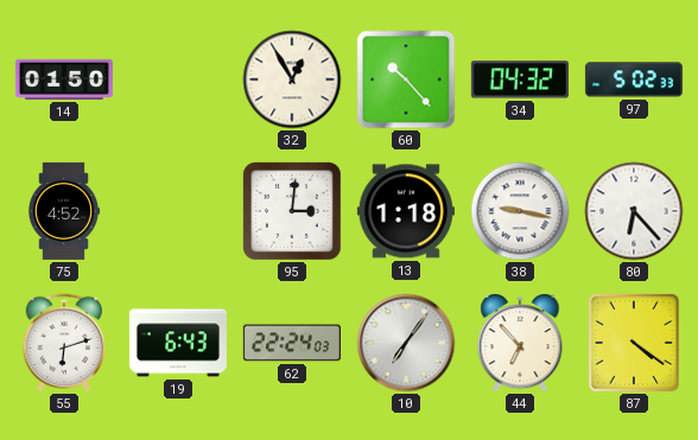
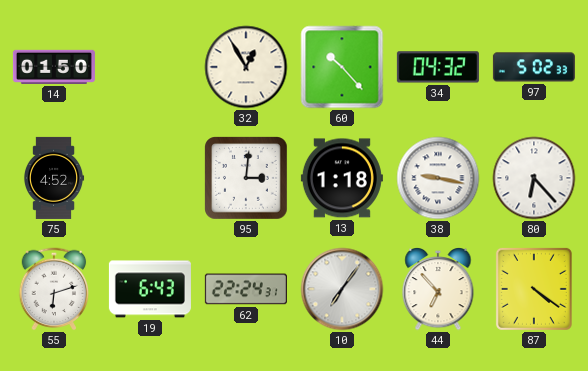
62: 22:24:03 -> 22:24:31
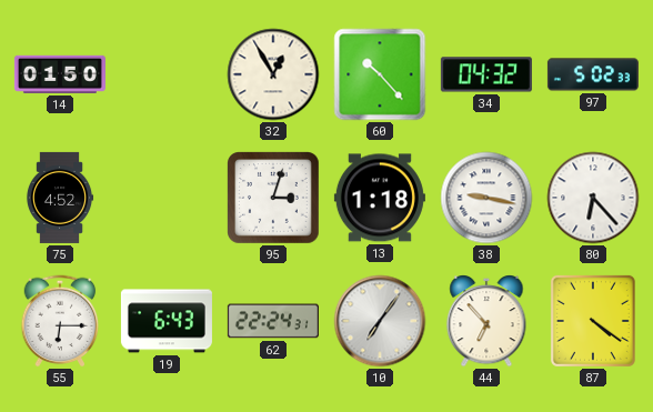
95: 3:01 -> 3:03
55: 6:12 -> 6:15
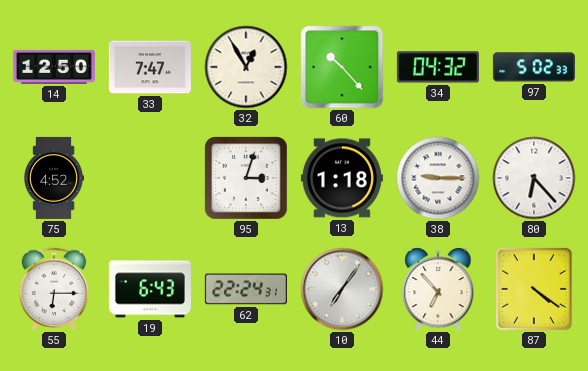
14: 01:50 -> 12:50
33: none -> 7:47
38: 9:17 -> 9:15
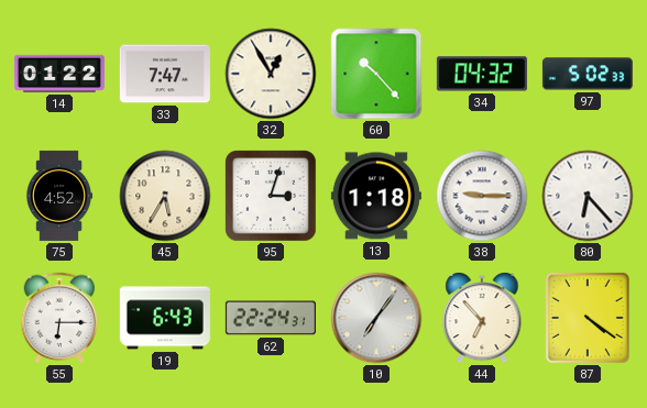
14: 12:50 -> 01:22
45: none -> 5:35
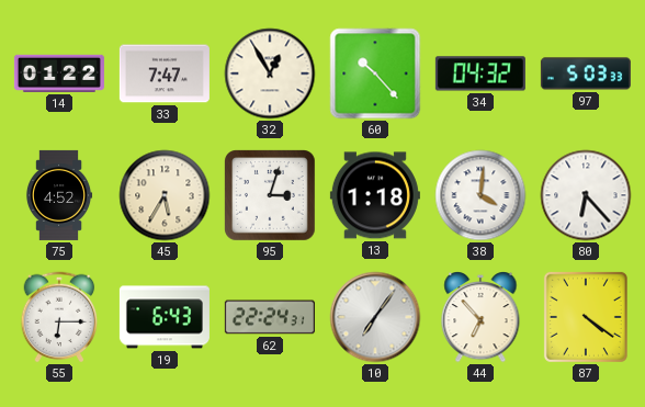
97: 5:02 -> 5:03
38: 9:15 -> 4:01
